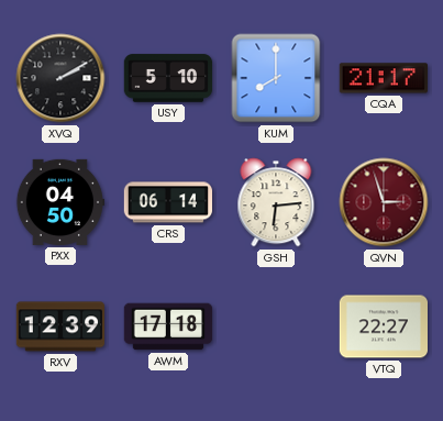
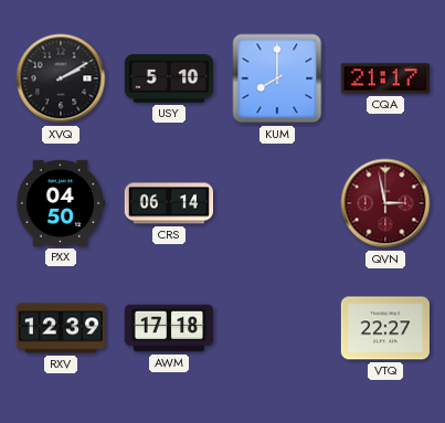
GSH: 6:14 -> none
QVN: 2:57 -> 2:58
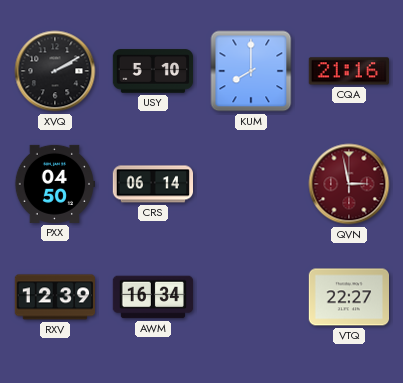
CQA: 21:17 -> 21:16
AWM: 17:18 -> 16:34
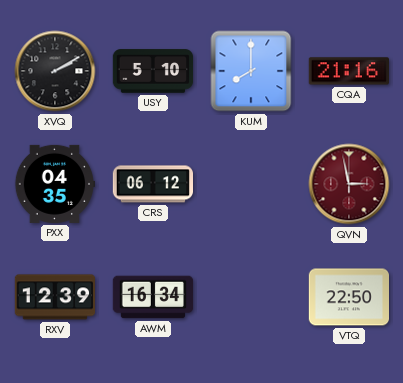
PXX: 04:50 -> 04:35
CRS: 06:14 -> 06:12
VTQ: 22:27 -> 22:50
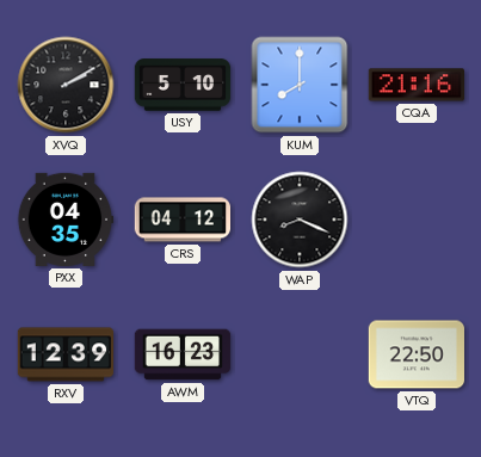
CRS: 06:12 -> 04:12
WAP: none -> 8:19
QVN: 2:58 -> none
AWM: 16:34 -> 16:23
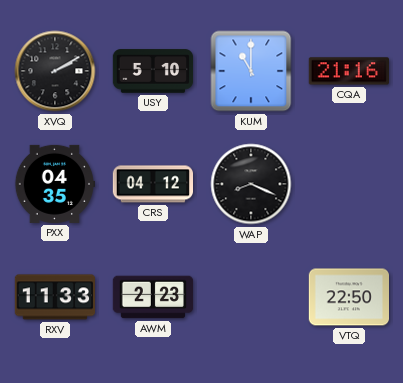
KUM: 8:00 -> 11:00
RXV: 12:39 -> 11:33
AWM: 16:23 -> 2:23
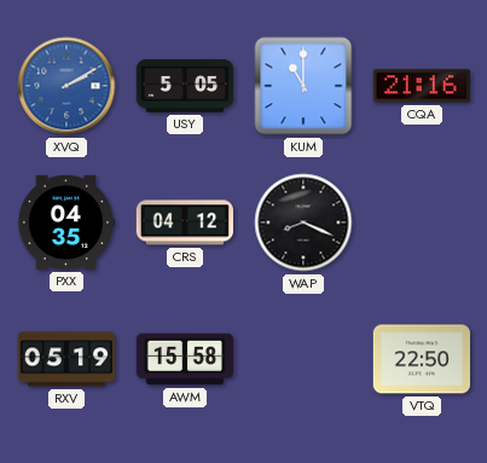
XVQ dial: black -> blue
USY: 5:10 -> 5:05
RXV: 11:33 -> 05:19
AWM: 2:23 -> 15:58
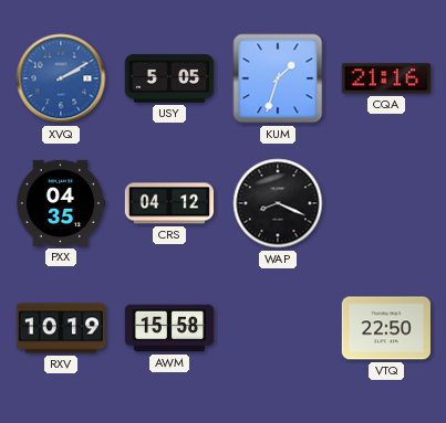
KUM: 11:00 -> 1:33
RXV: 05:19 -> 10:19
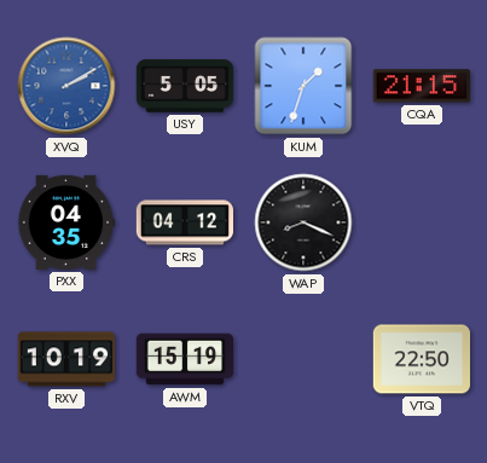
CQA: 21:16 -> 21:15
AWM: 15:58 -> 15:19
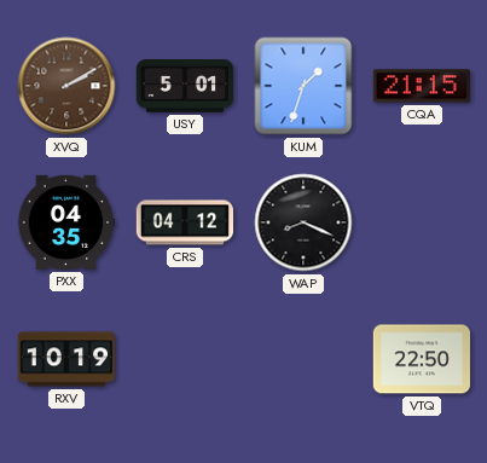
XVQ dial: blue -> brown
USY: 5:05 -> 5:01
AWM: 15:19 -> none
